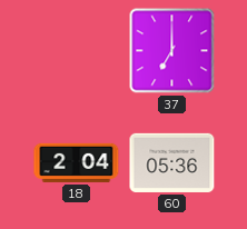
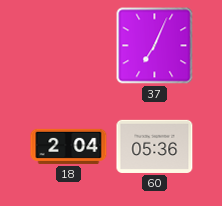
37: 7:00 -> 7:04
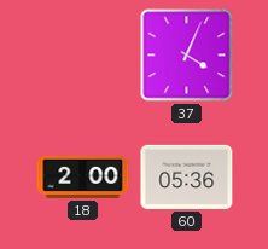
37: 7:04 -> 4:04
18: 2:04 -> 2:00
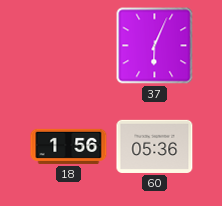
37: 4:04 -> 6:04
18: 2:00 -> 1:56
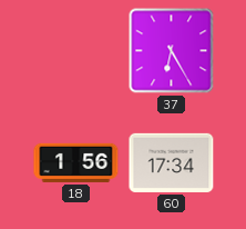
37: 6:04 -> 6:25
60: 05:36 -> 17:34
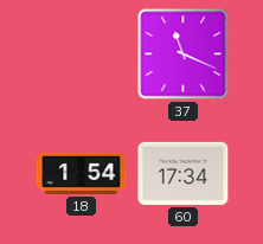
37: 6:25 -> 11:19
18: 1:56 -> 1:54
